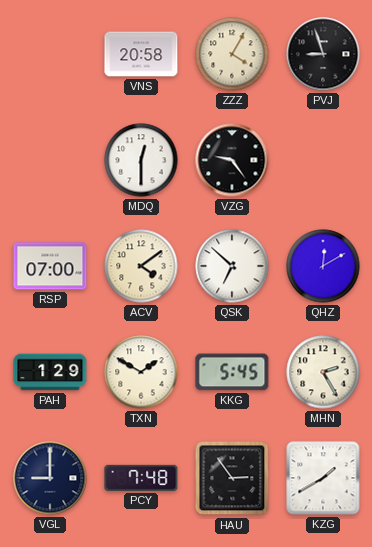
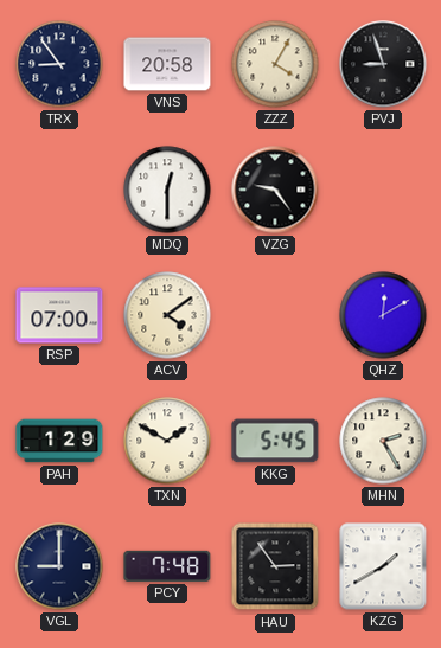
TRX: none -> 8:54
QSK: 6:52 -> none
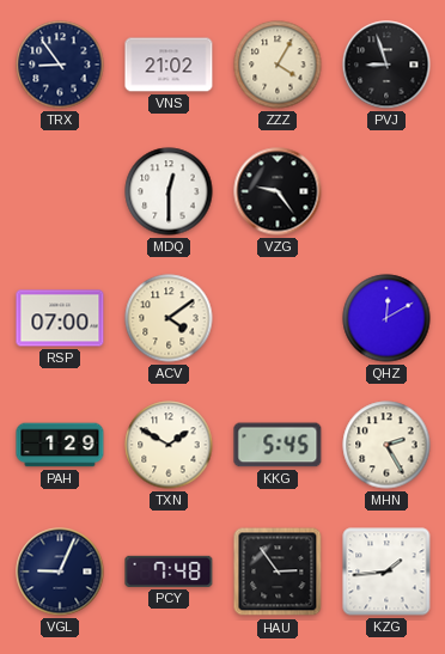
VNS: 20:58 -> 21:02
VGL: 9:00 -> 9:04
KZG: 1:40 -> 1:44
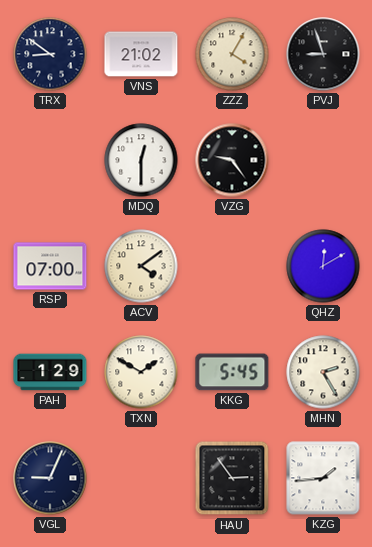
TRX: 8:54 -> 8:51
PCY: 7:48 -> none
